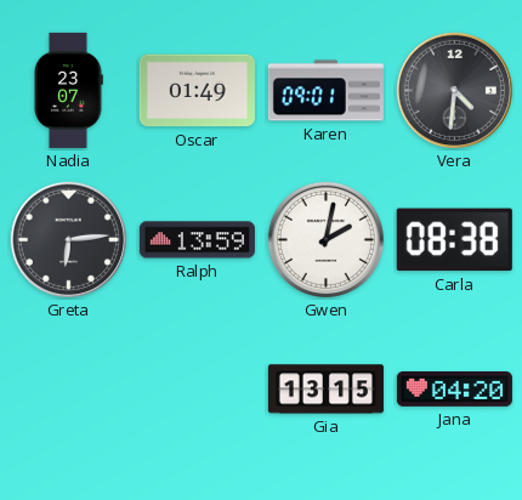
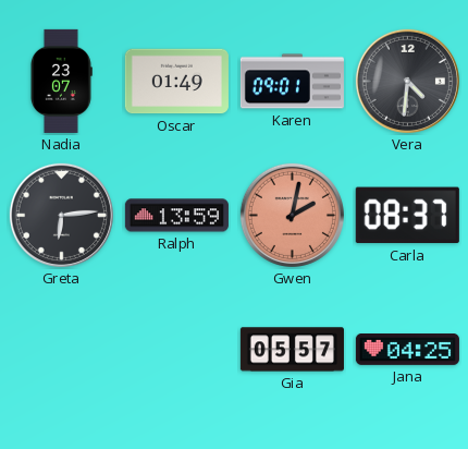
Gwen dial: white -> salmon
Carla: 08:38 -> 08:37
Gia: 13:15 -> 05:57
Jana: 04:20 -> 04:25
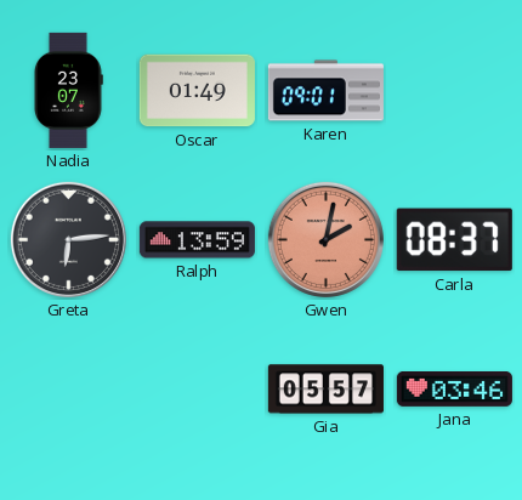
Vera: 4:31 -> none
Jana: 04:25 -> 03:46
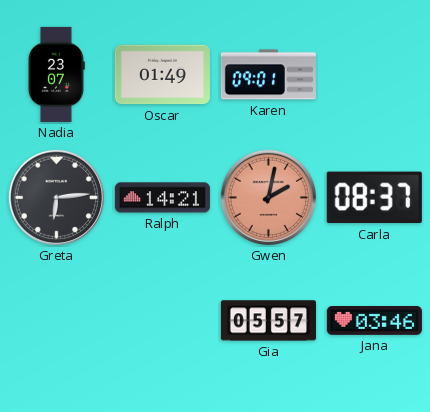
Ralph: 13:59 -> 14:21
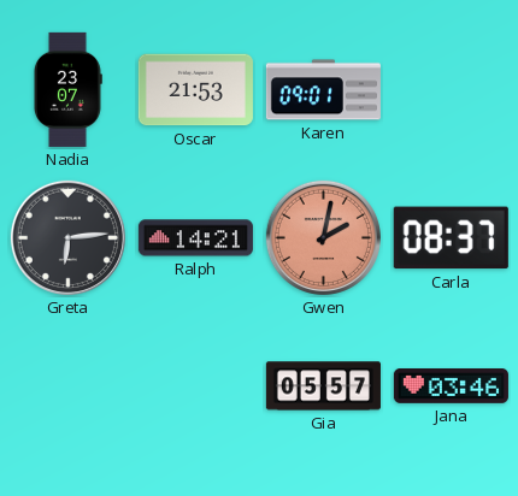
Oscar: 01:49 -> 21:53
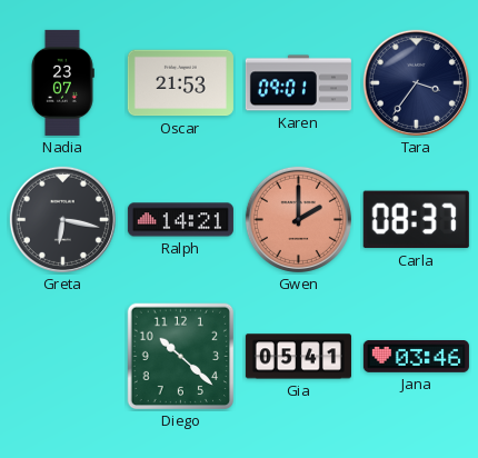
Tara: none -> 3:36
Greta: 6:14 -> 6:17
Gwen: 2:02 -> 2:00
Diego: none -> 10:22
Gia: 05:57 -> 05:41
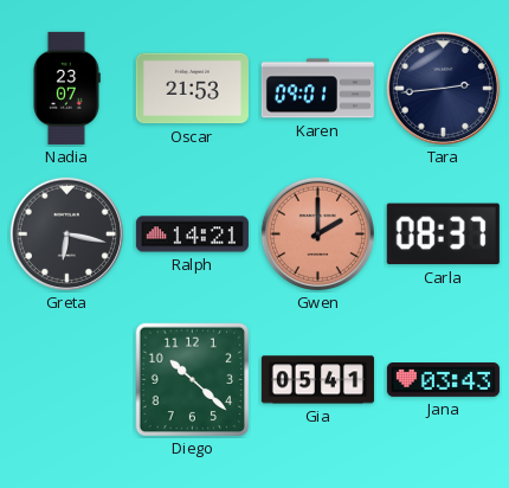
Tara: 3:36 -> 2:44
Jana: 03:46 -> 03:43
